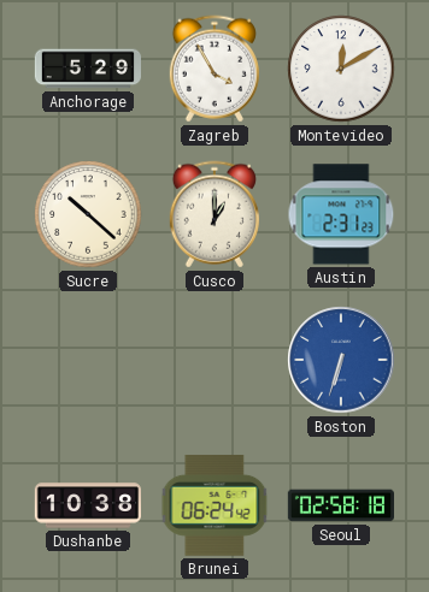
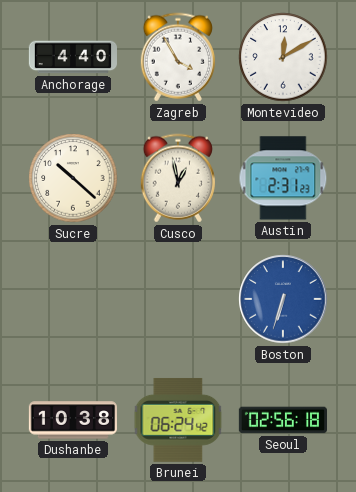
Anchorage: 5:29 -> 4:40
Cusco: 1:00 -> 12:58
Seoul: 02:58 -> 02:56
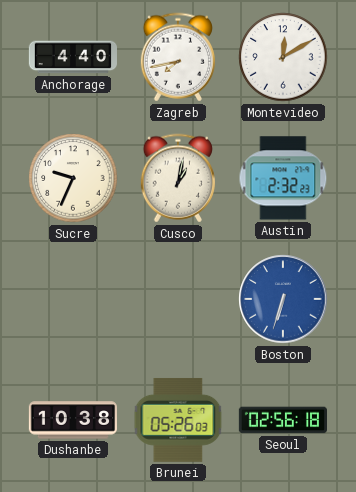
Zagreb: 3:55 -> 7:43
Sucre: 10:22 -> 9:34
Cusco: 12:58 -> 1:02
Austin: 2:31 -> 2:32
Brunei: 06:24 -> 05:26
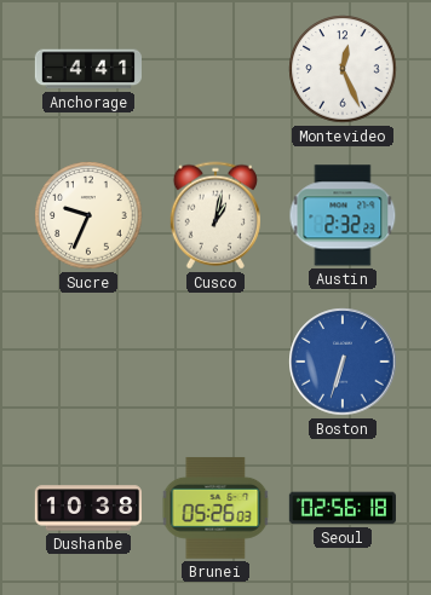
Anchorage: 4:40 -> 4:41
Zagreb: 7:43 -> none
Montevideo: 12:10 -> 12:26
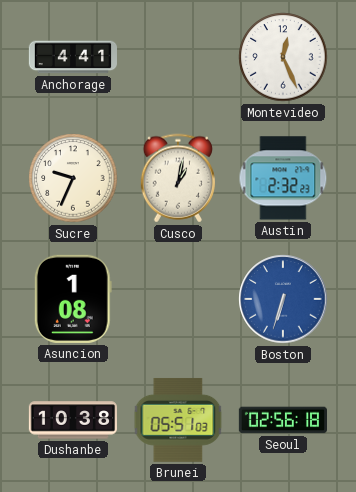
Asuncion: none -> 1:08
Brunei: 05:26 -> 05:51
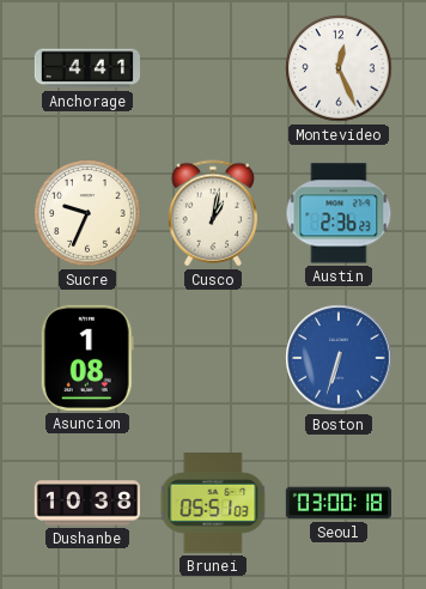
Austin: 2:32 -> 2:36
Seoul: 02:56 -> 03:00
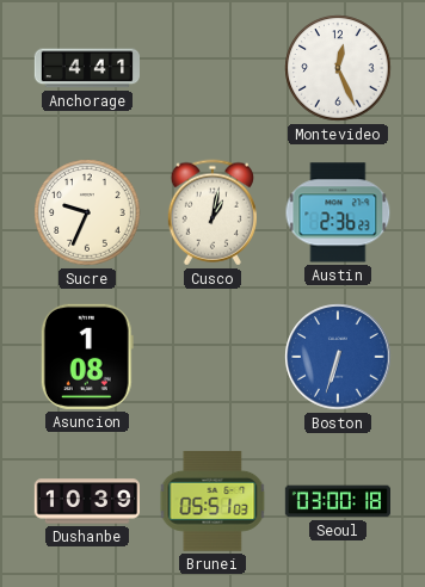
Dushanbe: 10:38 -> 10:39
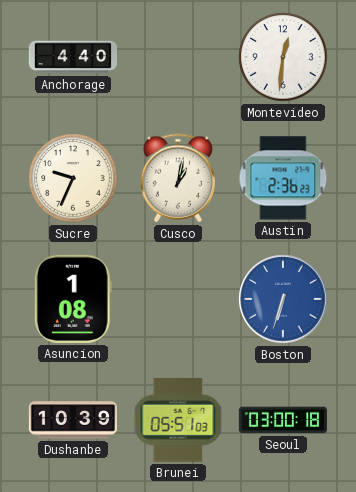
Anchorage: 4:41 -> 4:40
Montevideo: 12:26 -> 12:31
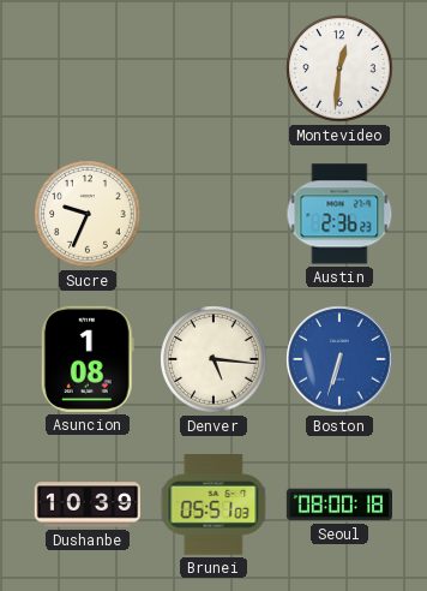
Anchorage: 4:40 -> none
Cusco: 1:02 -> none
Denver: none -> 5:16
Seoul: 03:00 -> 08:00
